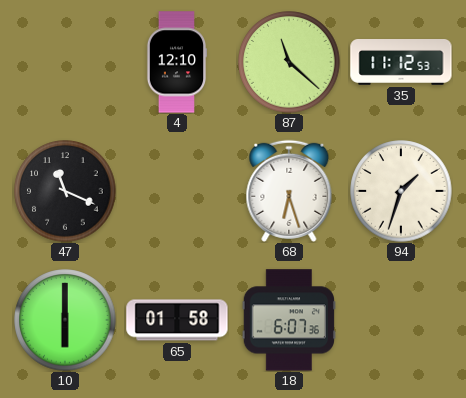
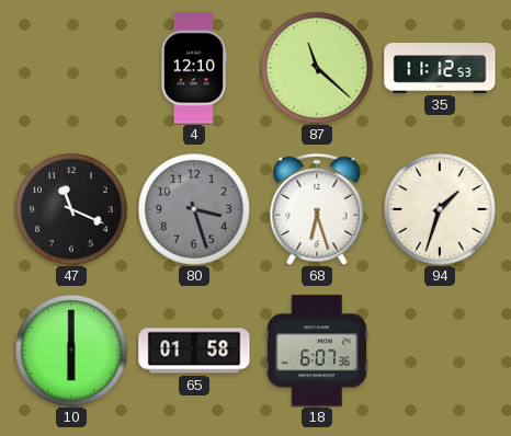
80: none -> 3:27
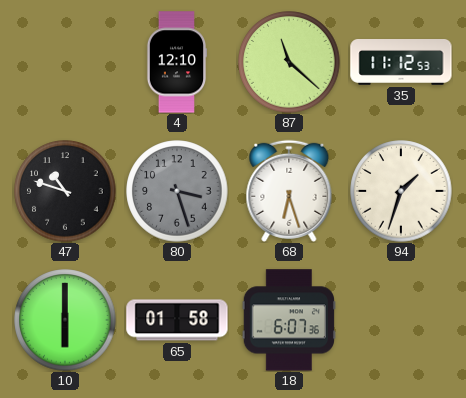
47: 11:19 -> 10:48
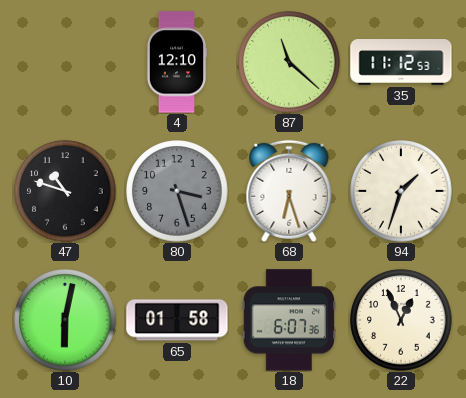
10: 6:00 -> 6:02
22: none -> 12:56
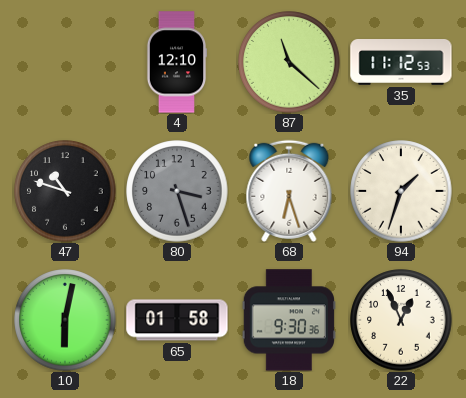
18: 6:07 -> 9:30
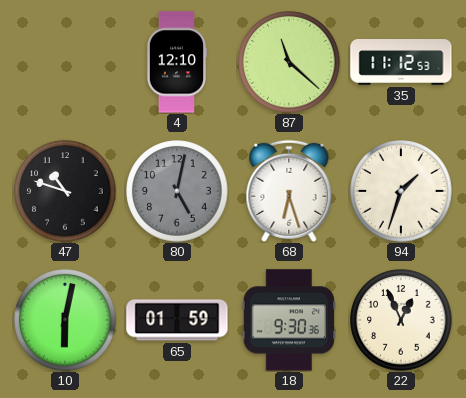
80: 3:27 -> 5:02
65: 01:58 -> 01:59
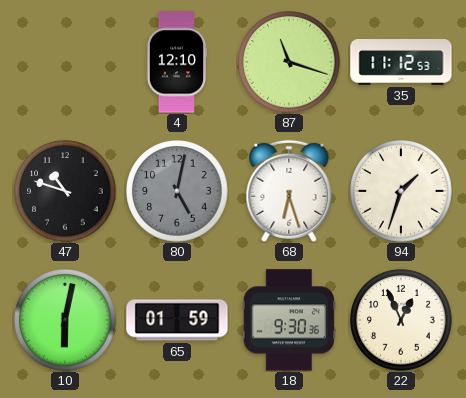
87: 11:22 -> 11:18
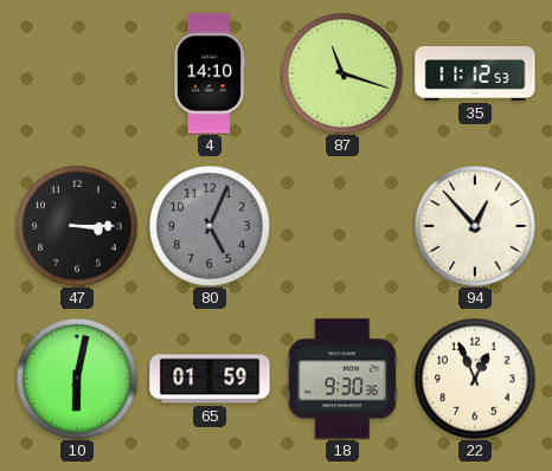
4: 12:10 -> 14:10
47: 10:48 -> 3:15
80: 5:02 -> 5:04
68: 6:27 -> none
94: 1:33 -> 12:53
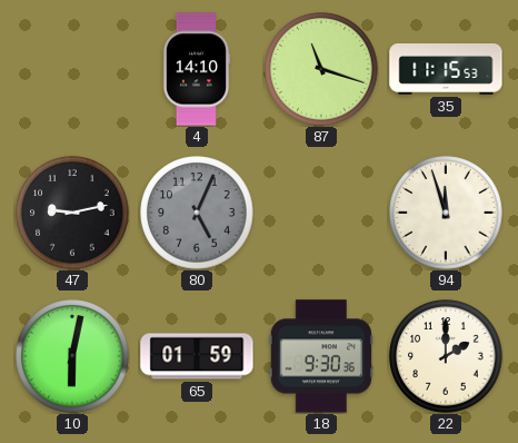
35: 11:12 -> 11:15
47: 3:15 -> 9:13
94: 12:53 -> 11:57
22: 12:56 -> 2:00
